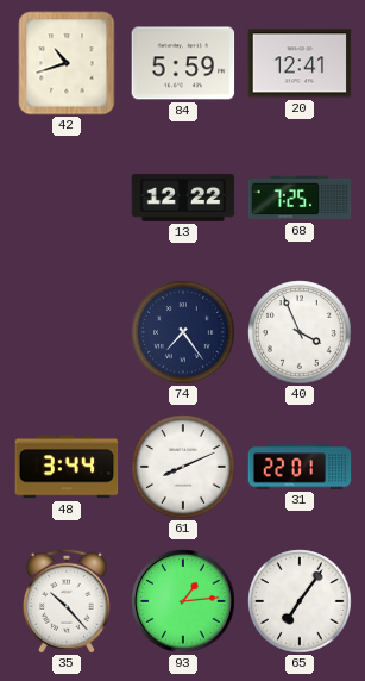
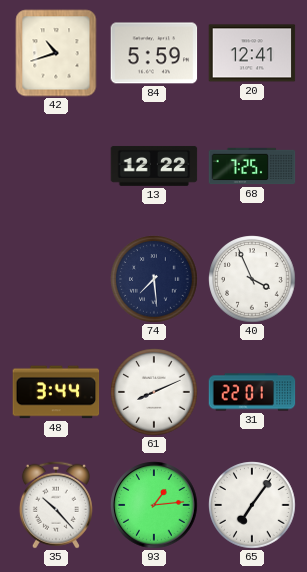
74: 7:24 -> 7:29
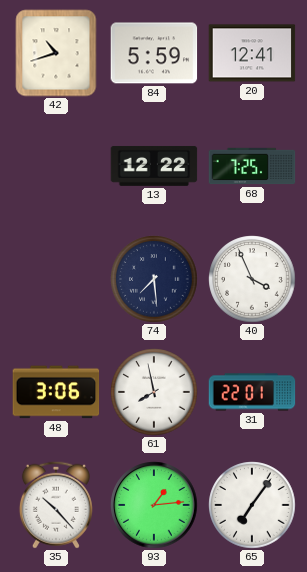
48: 3:44 -> 3:06
61: 8:11 -> 7:58
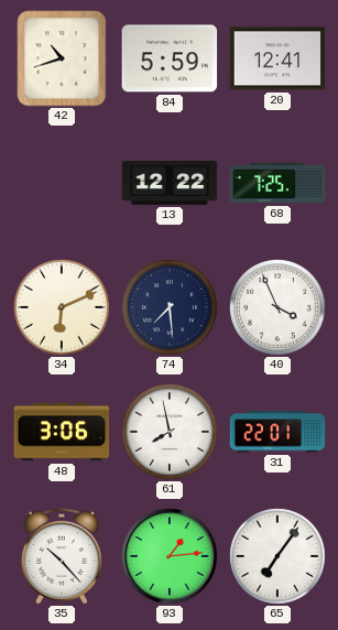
34: none -> 6:11
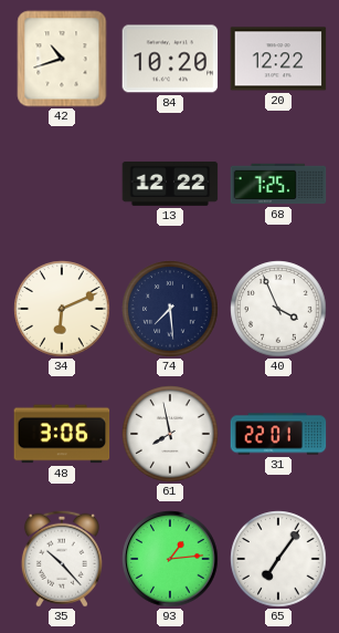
84: 5:59 -> 10:20
20: 12:41 -> 12:22
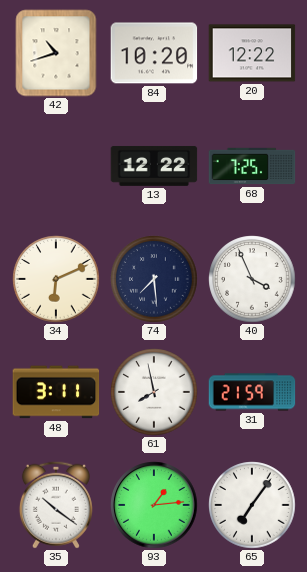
48: 3:06 -> 3:11
31: 22:01 -> 21:59
35: 10:23 -> 10:21
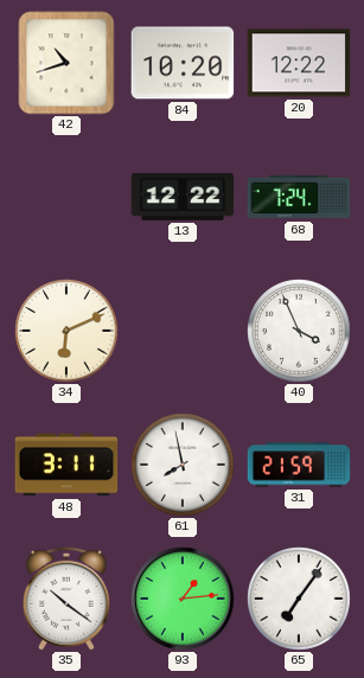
68: 7:25 -> 7:24
74: 7:29 -> none
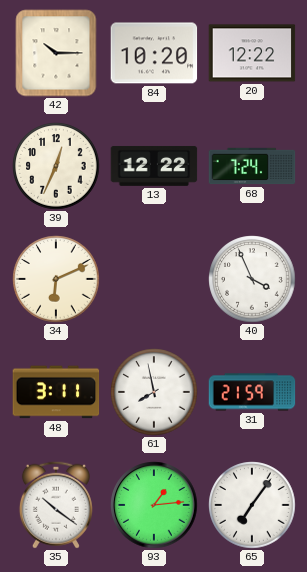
42: 10:42 -> 10:15
39: none -> 12:34
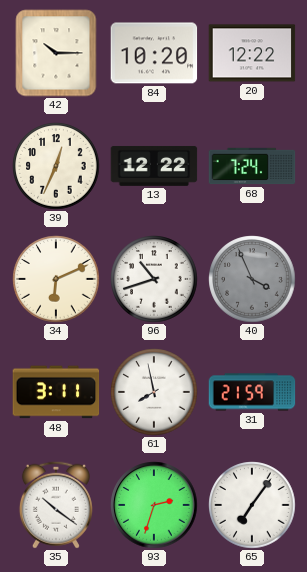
96: none -> 10:42
40 dial: white -> grey
93: 1:14 -> 2:33
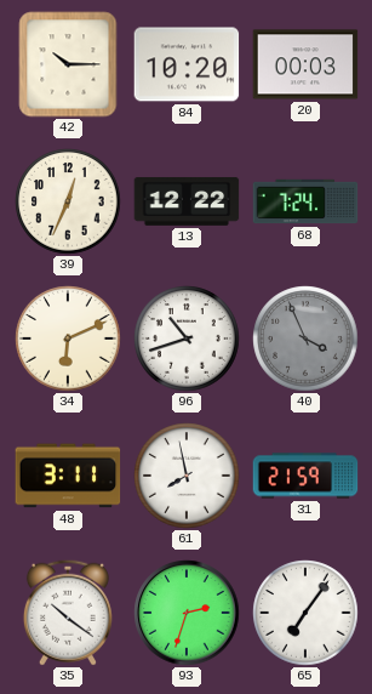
20: 12:22 -> 00:03
